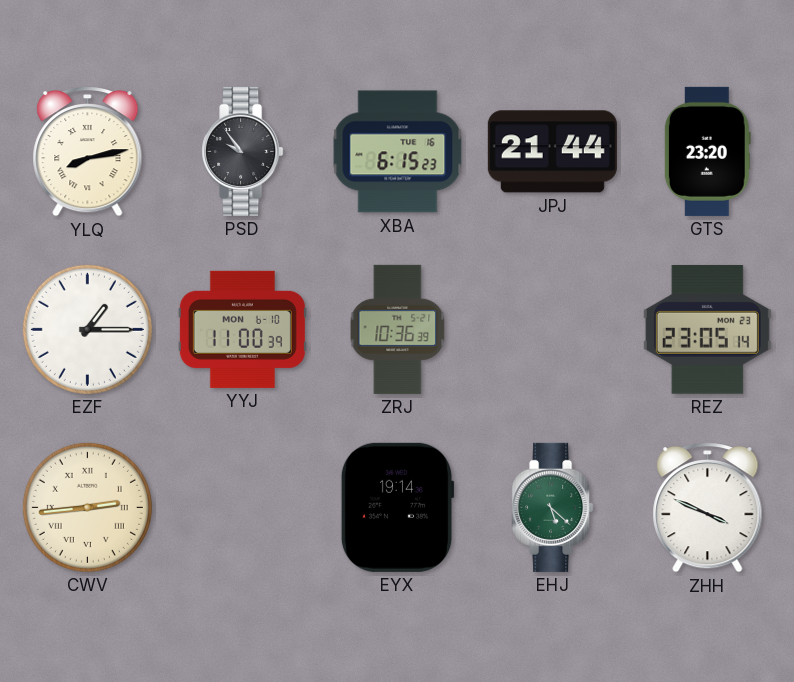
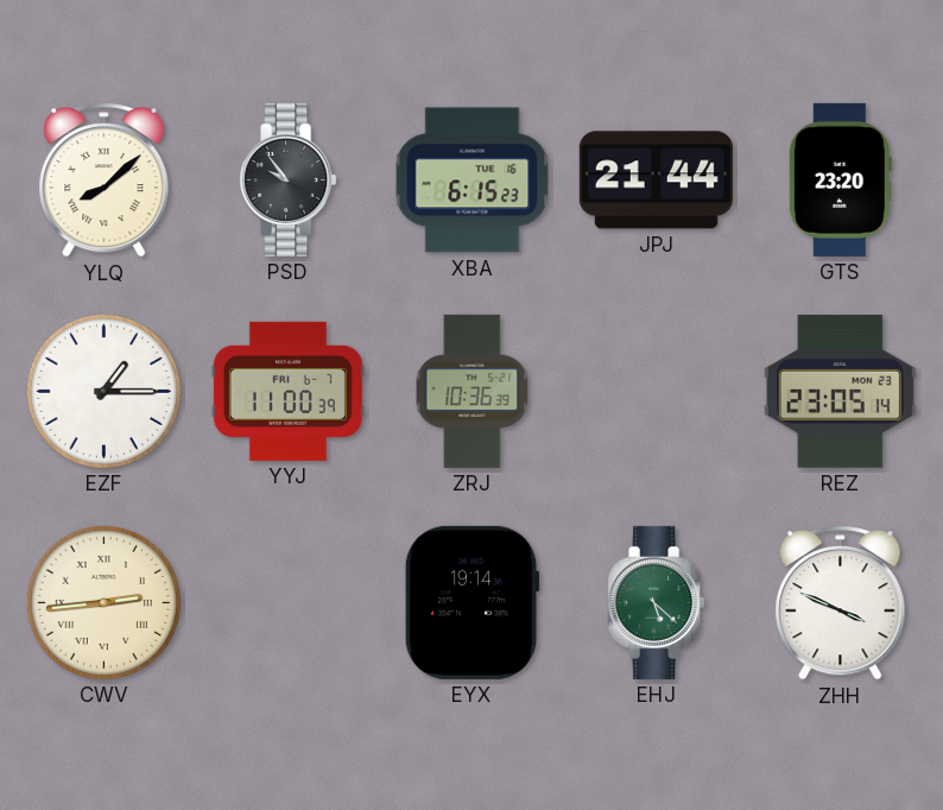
YLQ: 8:13 -> 8:08
YYJ date: MON 6-10 -> FRI 6-7
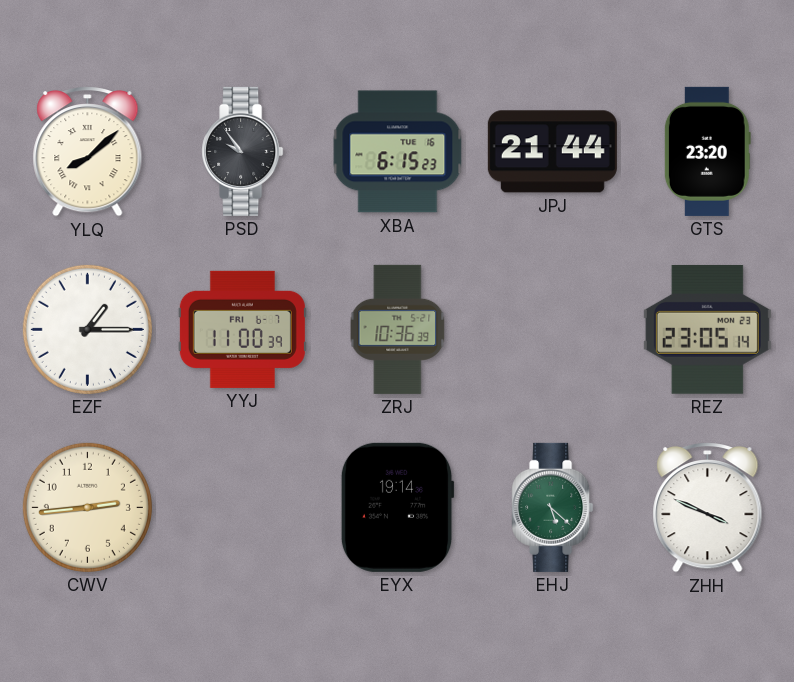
CWV numerals: Roman -> Arabic
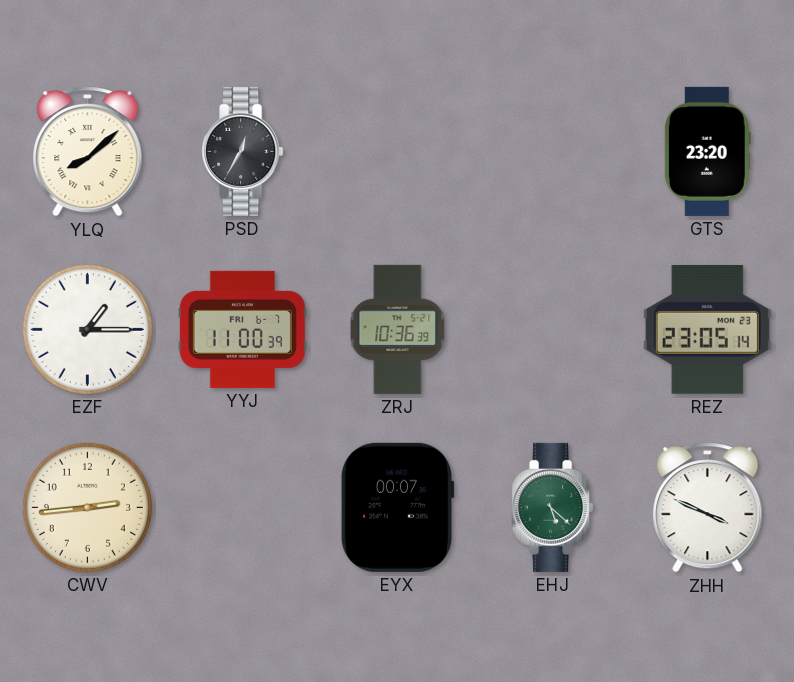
PSD: 9:54 -> 12:35
XBA: 6:15 -> none
JPJ: 21:44 -> none
EYX: 19:14 -> 00:07
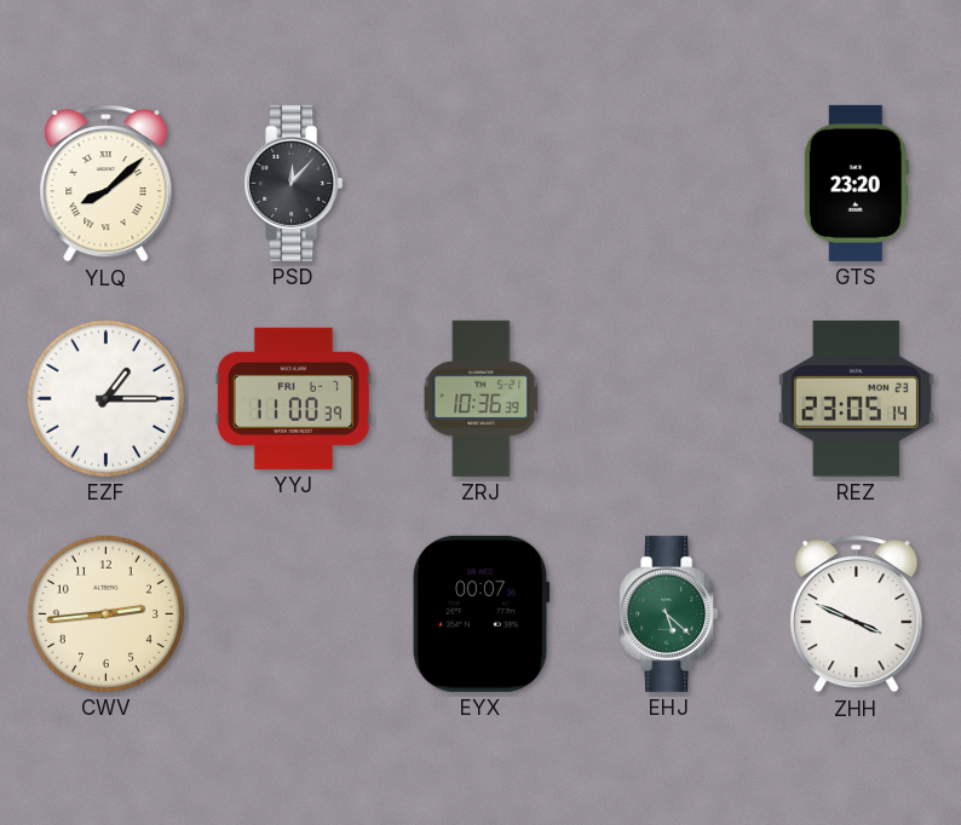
PSD: 12:35 -> 12:07
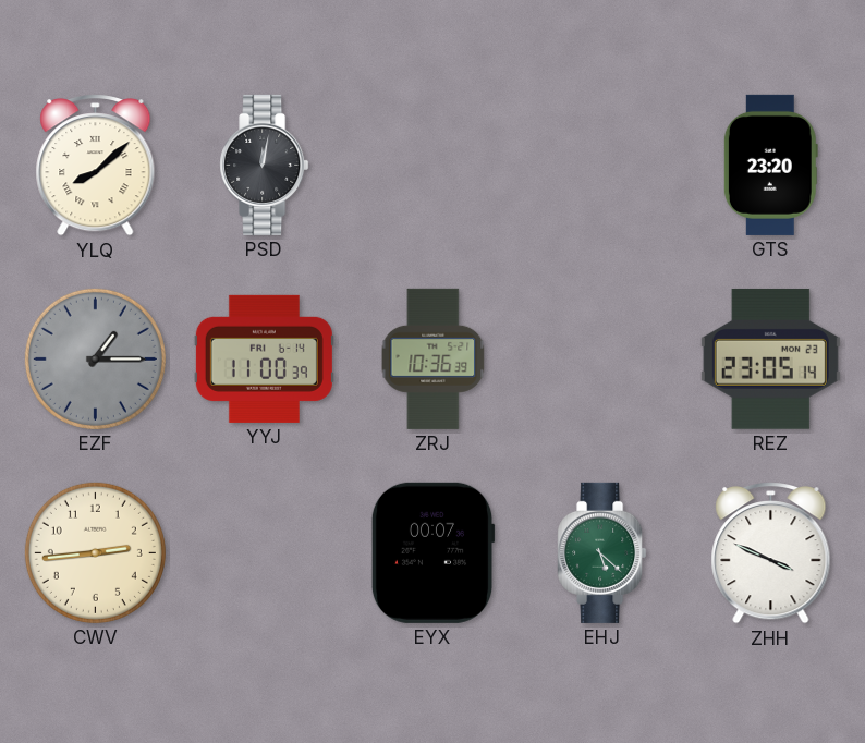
PSD: 12:07 -> 12:02
EZF dial: white -> grey
YYJ date: FRI 6-7 -> FRI 6-14
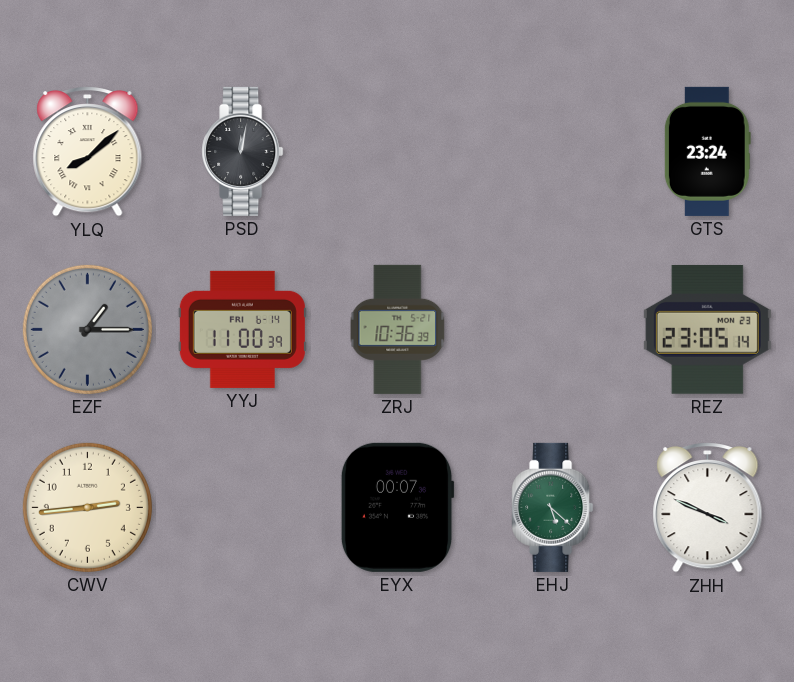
GTS: 23:20 -> 23:24
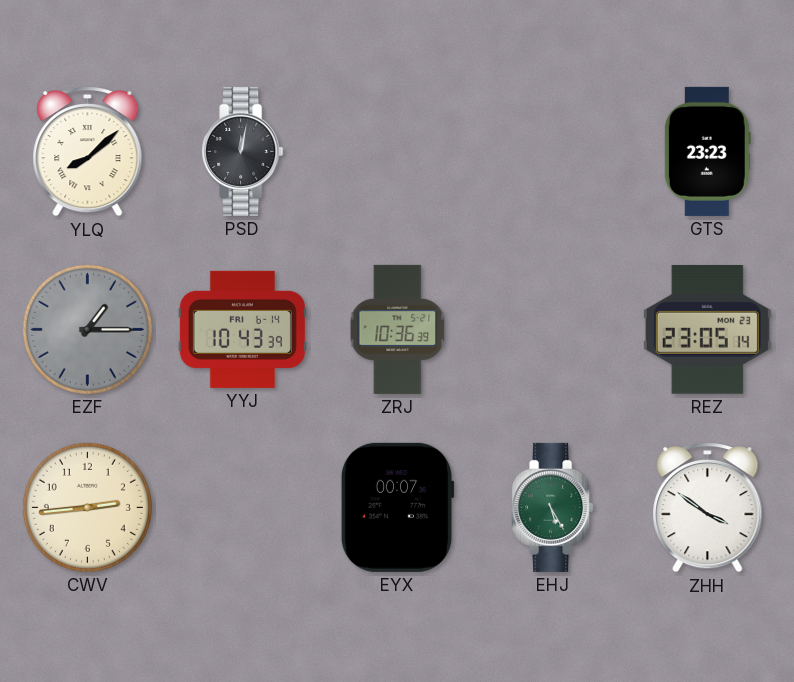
GTS: 23:24 -> 23:23
YYJ: 11:00 -> 10:43
EHJ: 5:22 -> 5:25
ZHH: 3:49 -> 3:51
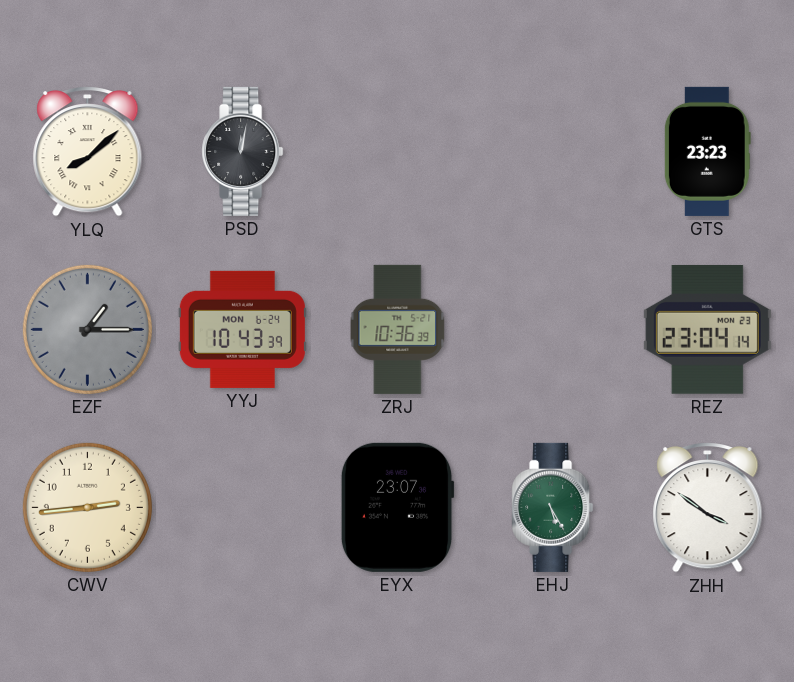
YYJ date: FRI 6-14 -> MON 6-24
REZ: 23:05 -> 23:04
EYX: 00:07 -> 23:07
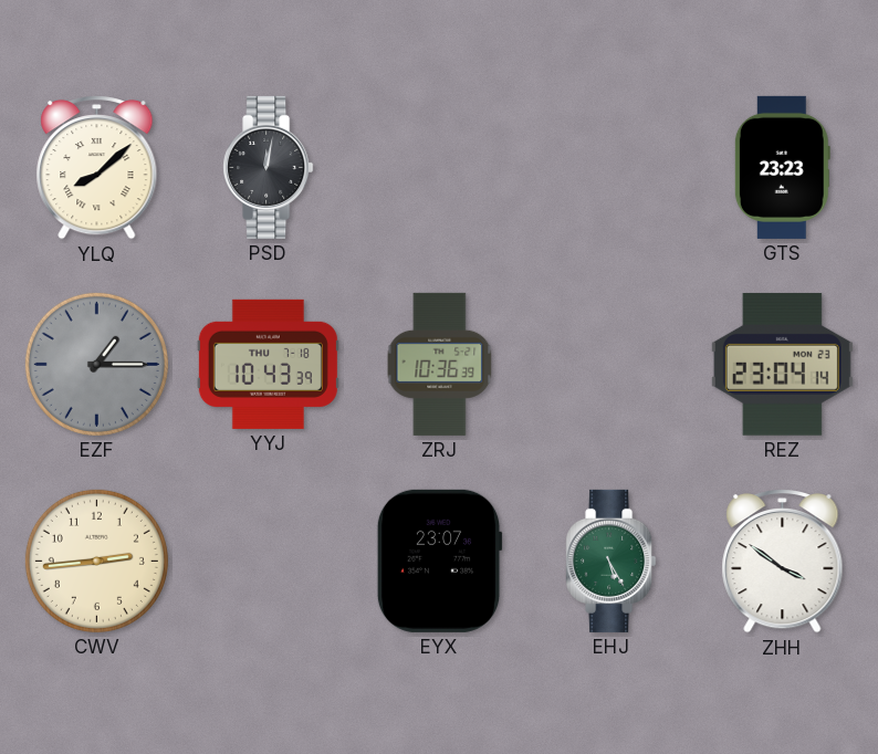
YYJ date: MON 6-24 -> THU 7-18
